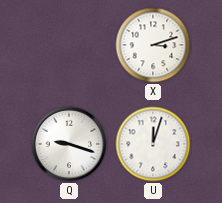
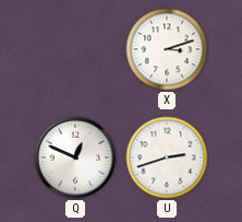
Q: 9:18 -> 12:49
U: 12:03 -> 2:42
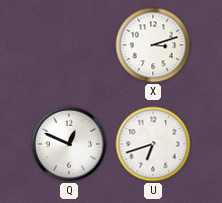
U: 2:42 -> 6:42
